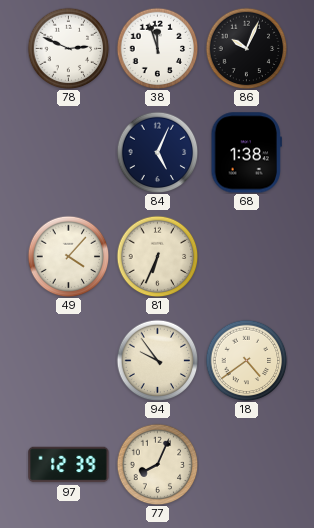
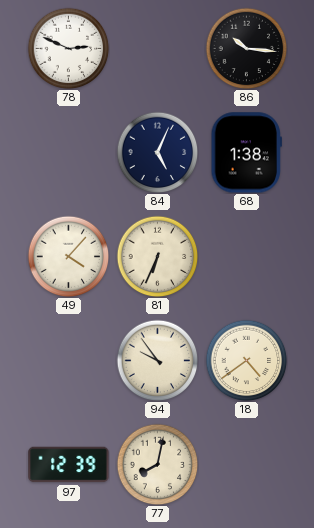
38: 11:57 -> none
86: 10:04 -> 10:16
77: 8:04 -> 8:02
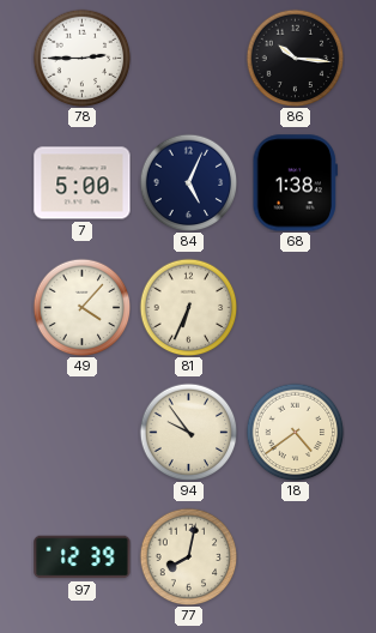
78: 2:49 -> 2:45
7: none -> 5:00
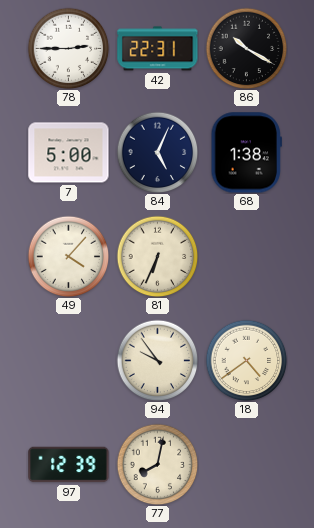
42: none -> 22:31
86: 10:16 -> 10:20
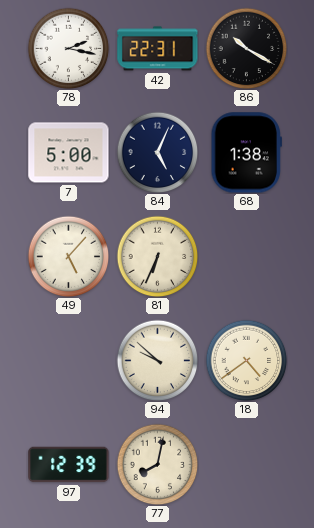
78: 2:45 -> 2:17
49: 4:07 -> 5:07
94: 9:54 -> 9:52
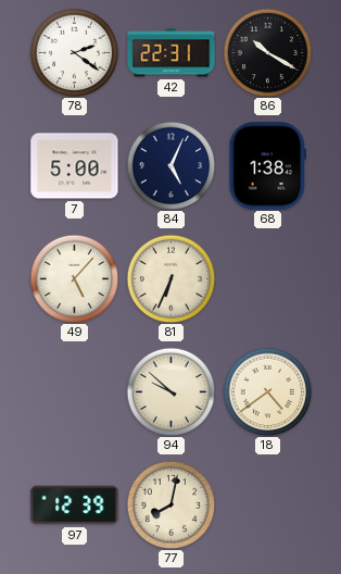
78: 2:17 -> 2:21
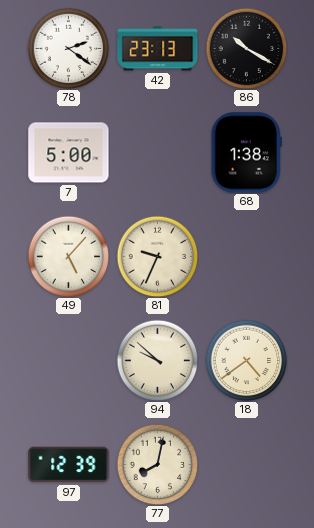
42: 22:31 -> 23:13
84: 5:04 -> none
81: 6:34 -> 9:34
